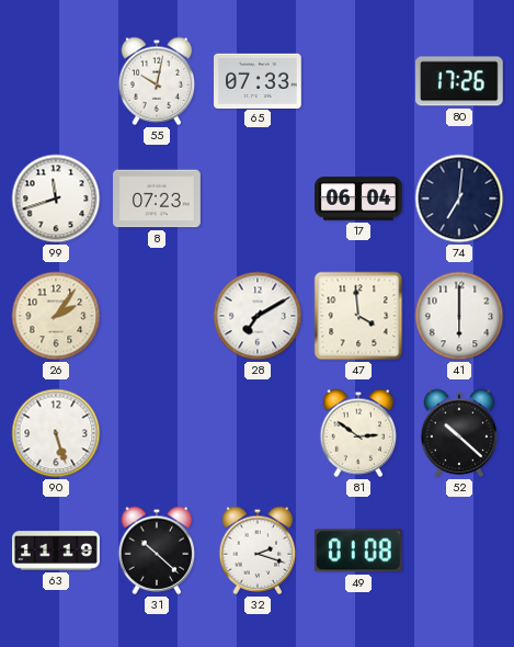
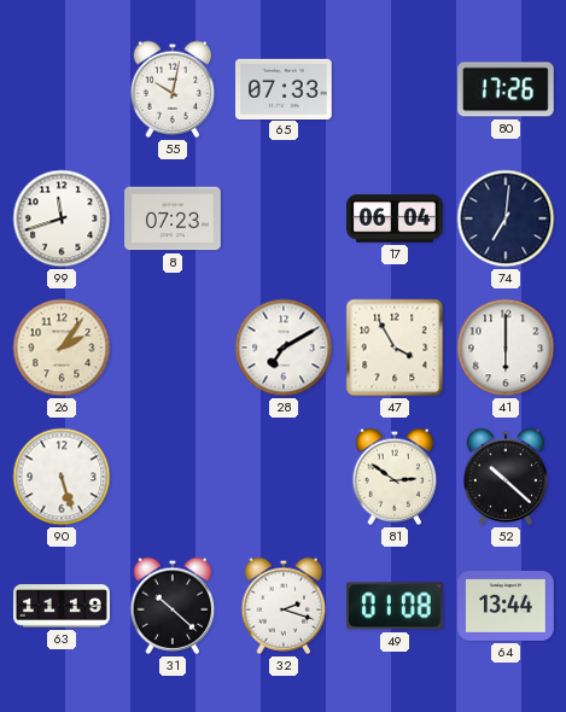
47: 3:59 -> 3:55
64: none -> 13:44
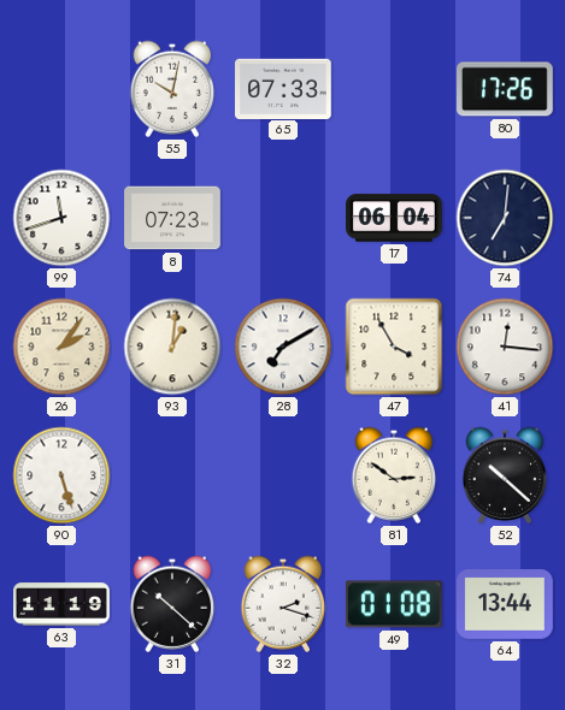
93: none -> 1:01
41: 6:00 -> 12:16
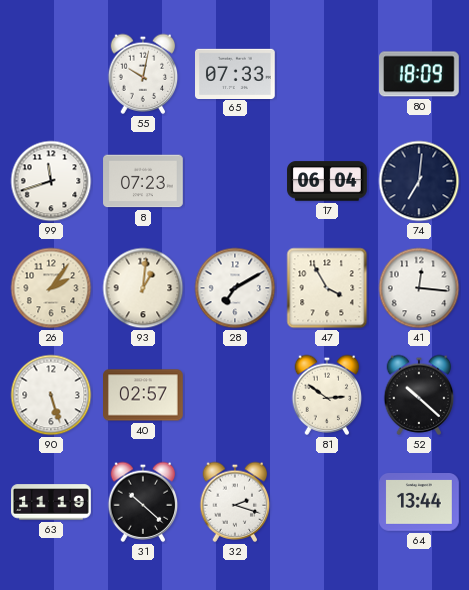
80: 17:26 -> 18:09
40: none -> 02:57
49: 01:08 -> none
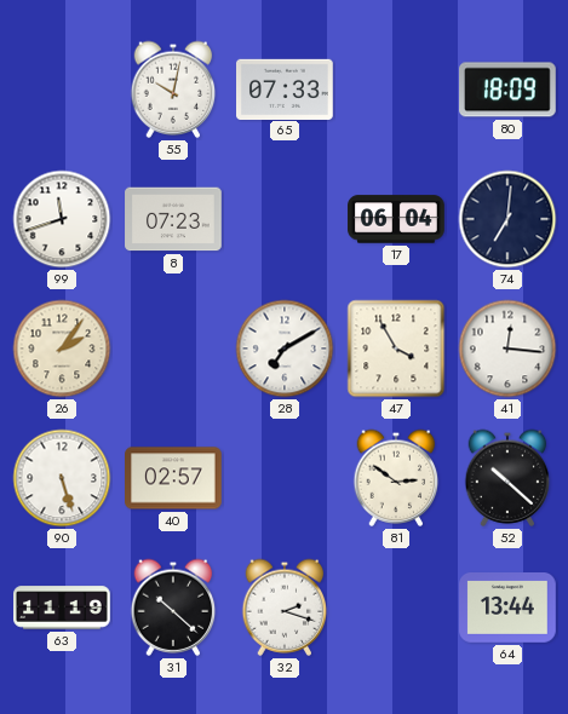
93: 1:01 -> none
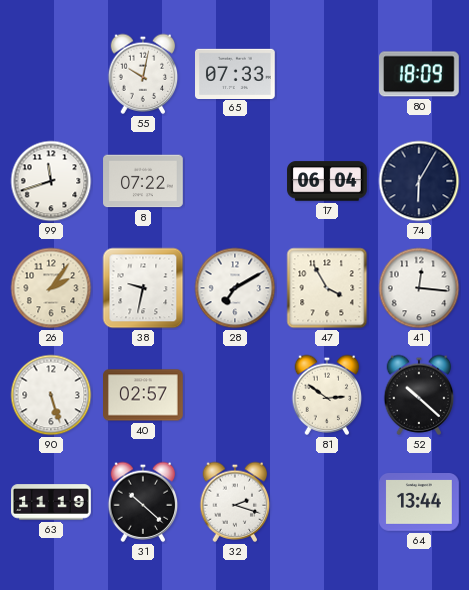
8: 07:23 -> 07:22
74: 7:01 -> 6:05
38: none -> 9:32
